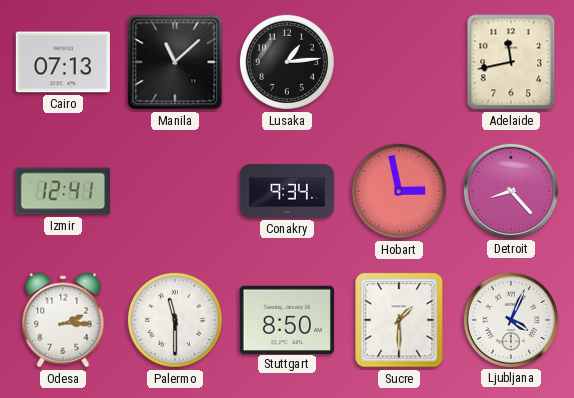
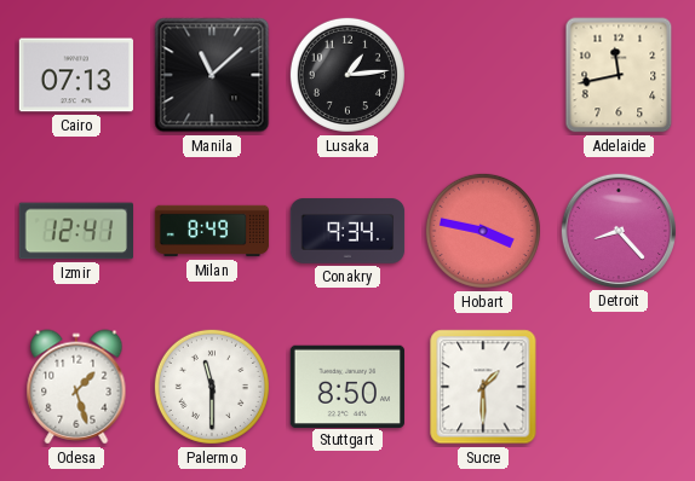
Milan: none -> 8:49
Hobart: 2:58 -> 3:47
Odesa: 2:15 -> 1:27
Ljubljana: 4:04 -> none
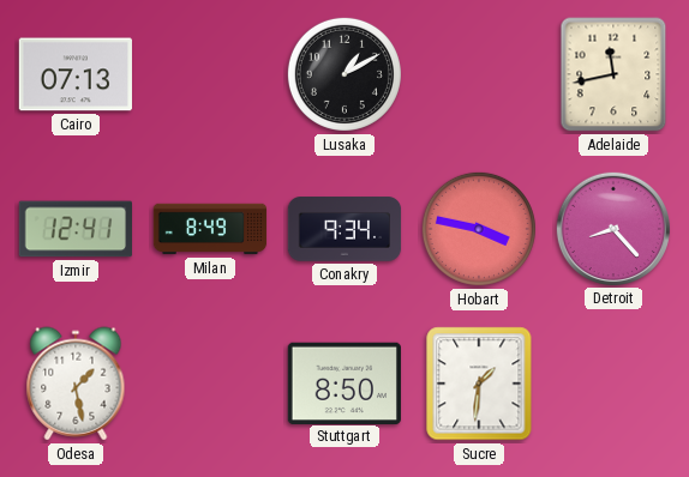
Manila: 11:08 -> none
Lusaka: 1:14 -> 1:10
Odesa: 1:27 -> 1:28
Palermo: 11:30 -> none
Sucre: 1:30 -> 1:31
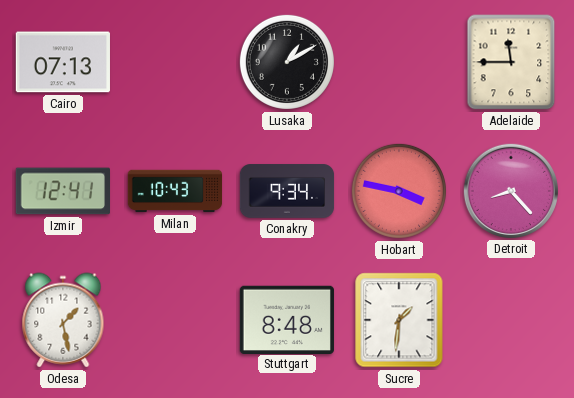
Adelaide: 11:43 -> 11:45
Milan: 8:49 -> 10:43
Stuttgart: 8:50 -> 8:48
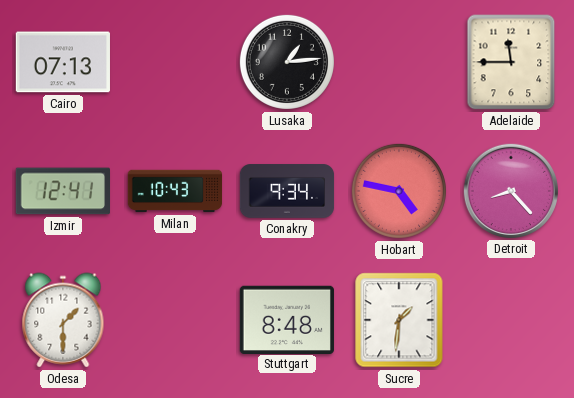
Lusaka: 1:10 -> 1:14
Hobart: 3:47 -> 4:47
Odesa: 1:28 -> 1:30
